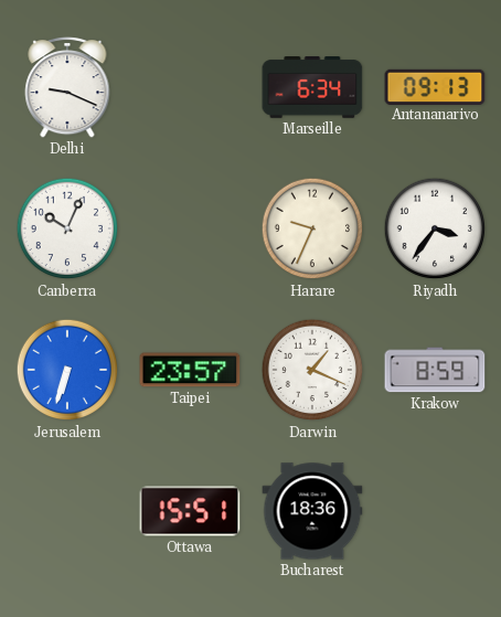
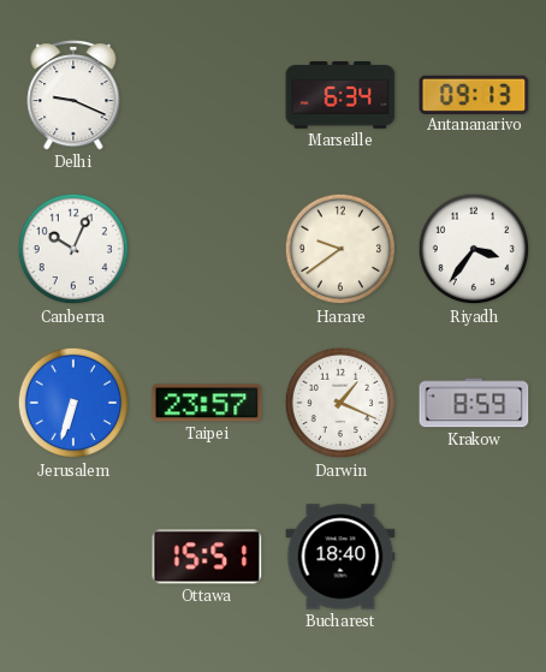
Harare: 9:34 -> 9:39
Bucharest: 18:36 -> 18:40
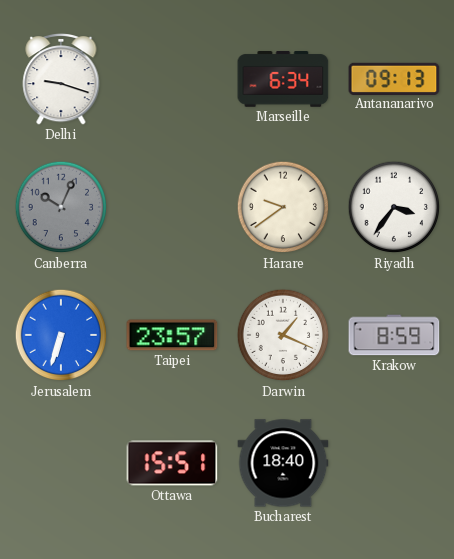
Delhi: 9:19 -> 9:18
Canberra dial: white -> grey
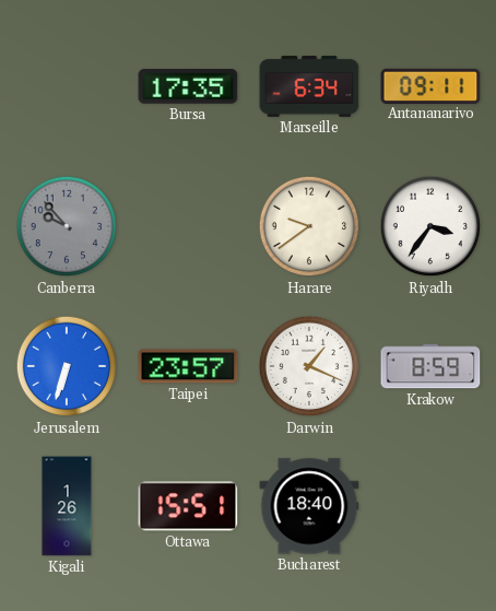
Delhi: 9:18 -> none
Bursa: none -> 17:35
Antananarivo: 09:13 -> 09:11
Canberra: 10:04 -> 9:53
Kigali: none -> 1:26
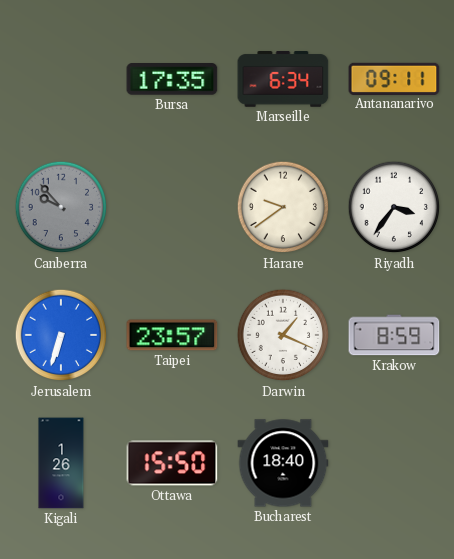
Ottawa: 15:51 -> 15:50
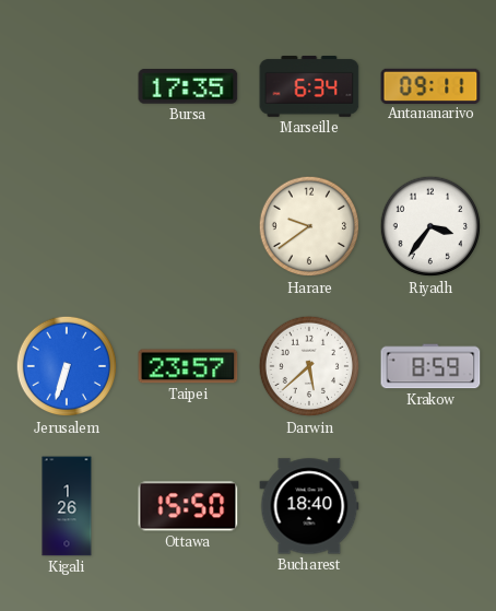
Canberra: 9:53 -> none
Darwin: 1:19 -> 5:38
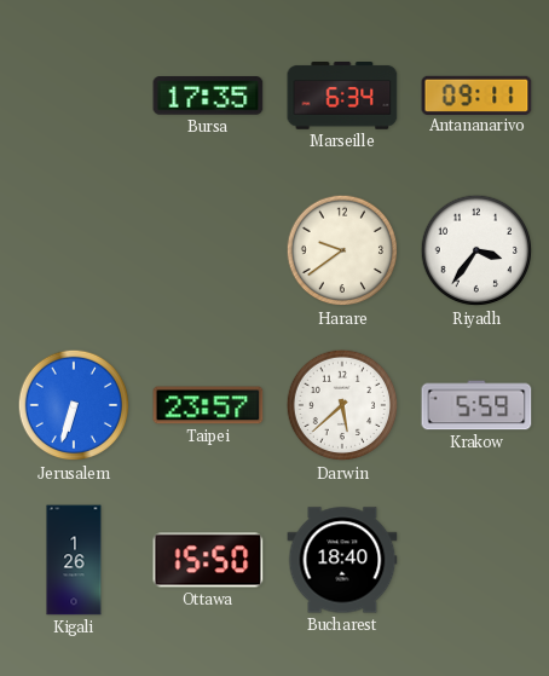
Krakow: 8:59 -> 5:59
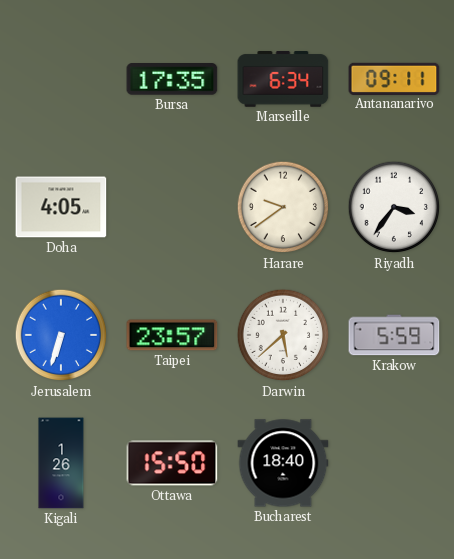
Doha: none -> 4:05
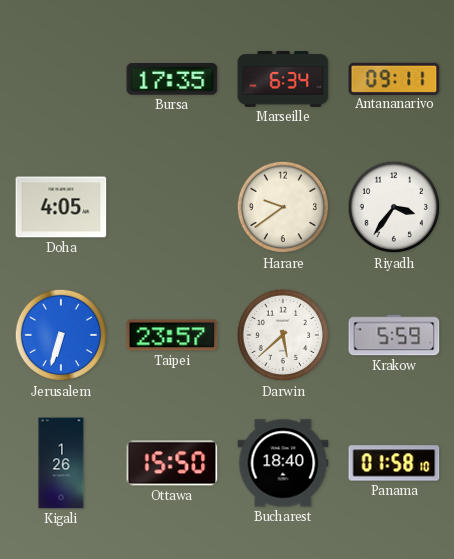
Panama: none -> 01:58
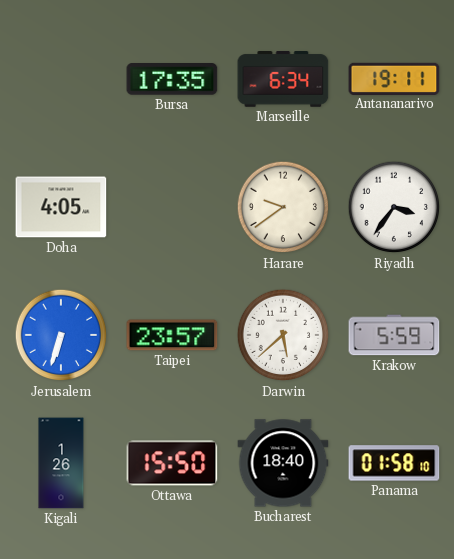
Antananarivo: 09:11 -> 19:11
